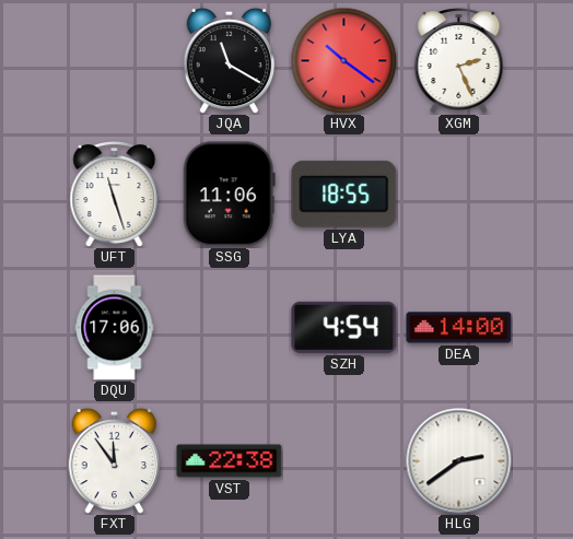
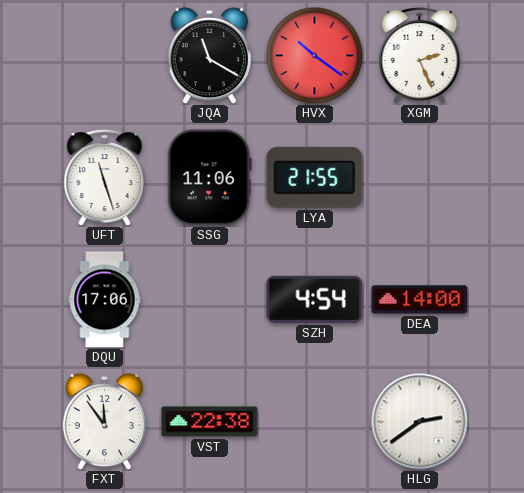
LYA: 18:55 -> 21:55
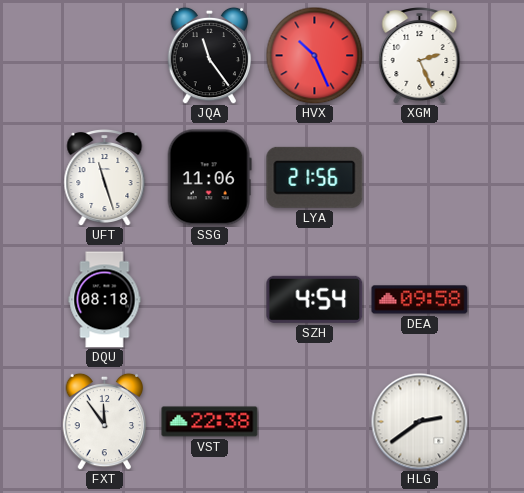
JQA: 11:20 -> 11:24
HVX: 10:21 -> 10:26
LYA: 21:55 -> 21:56
DQU: 17:06 -> 08:18
DEA: 14:00 -> 09:58
